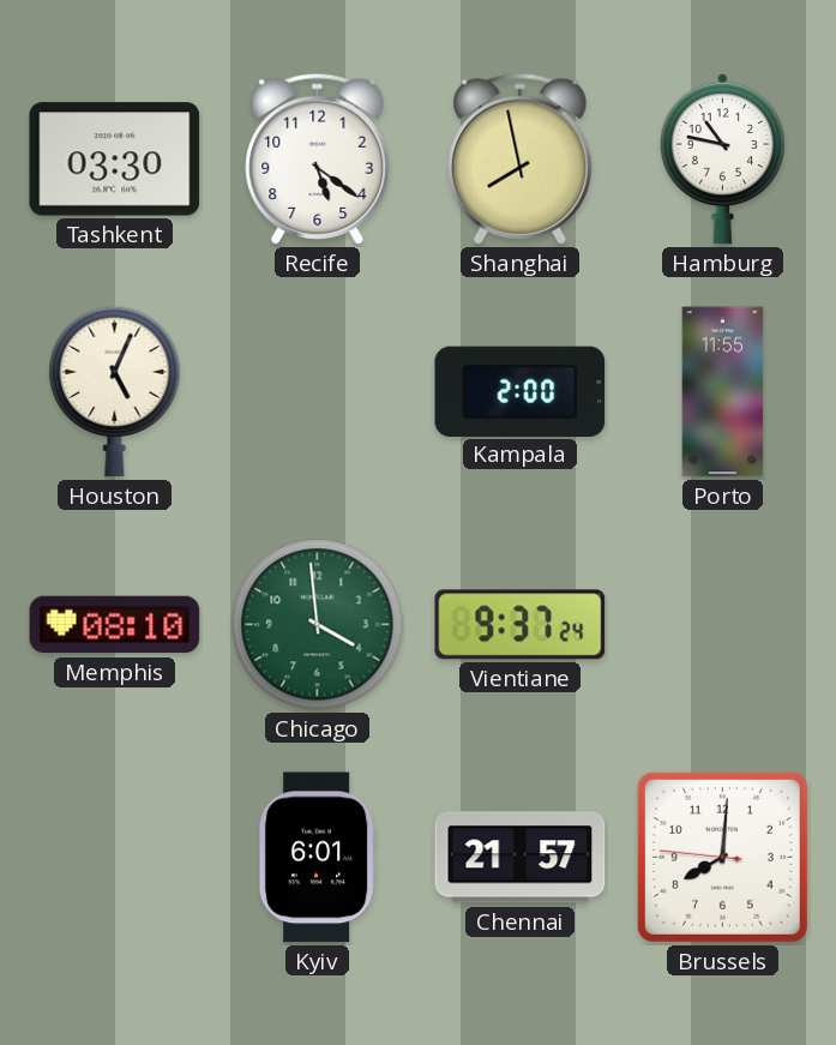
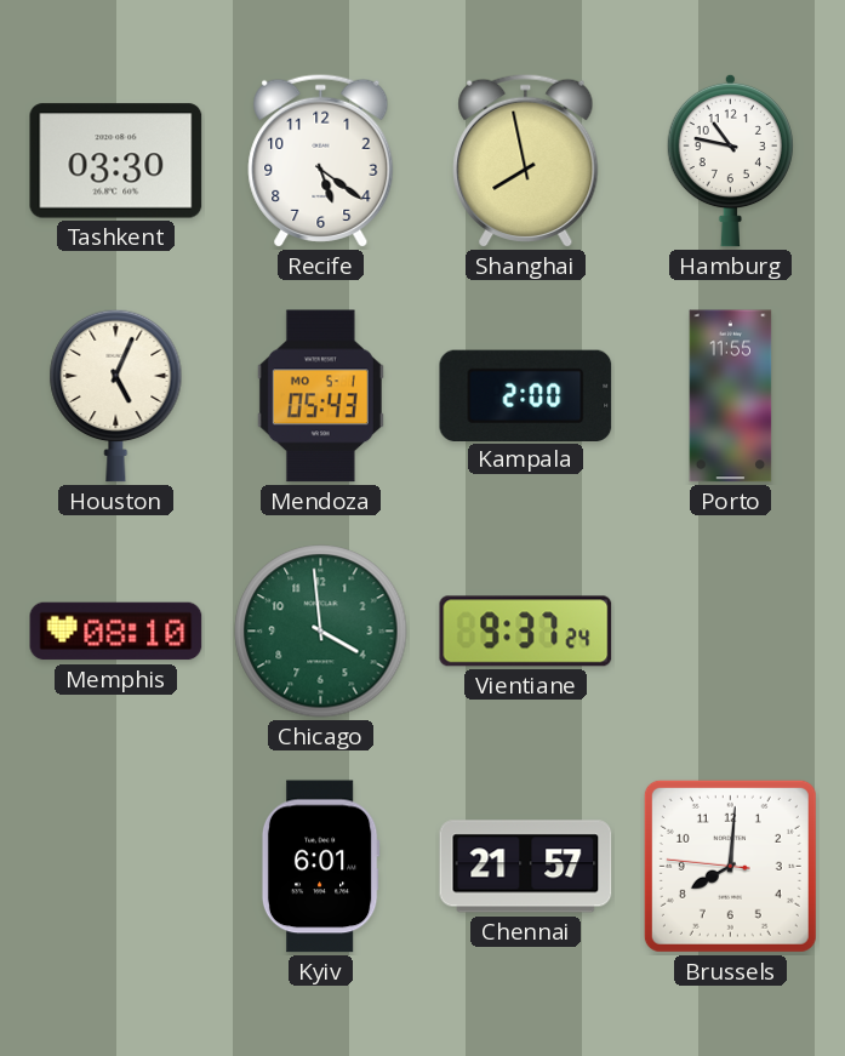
Mendoza: none -> 05:43
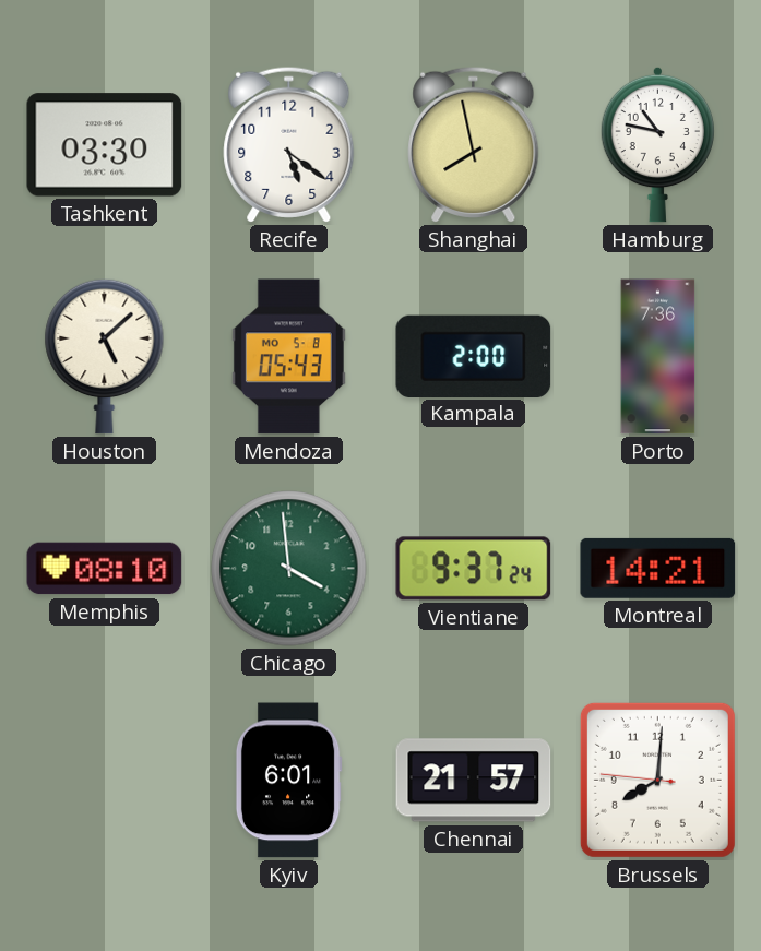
Houston: 5:04 -> 5:08
Mendoza date: MO 5-1 -> MO 5-8
Porto: 11:55 -> 7:36
Montreal: none -> 14:21
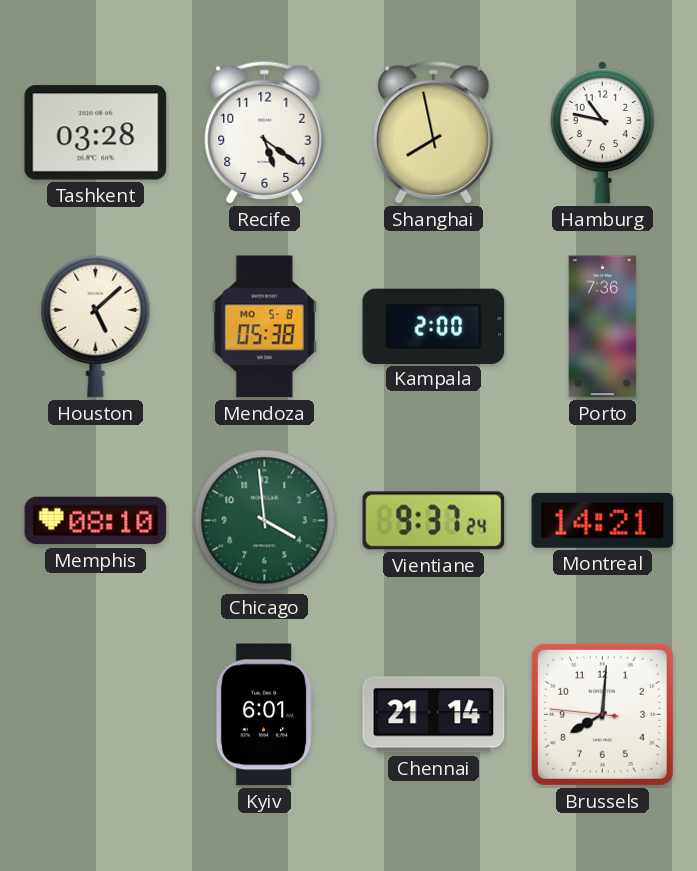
Tashkent: 03:30 -> 03:28
Mendoza: 05:43 -> 05:38
Chennai: 21:57 -> 21:14
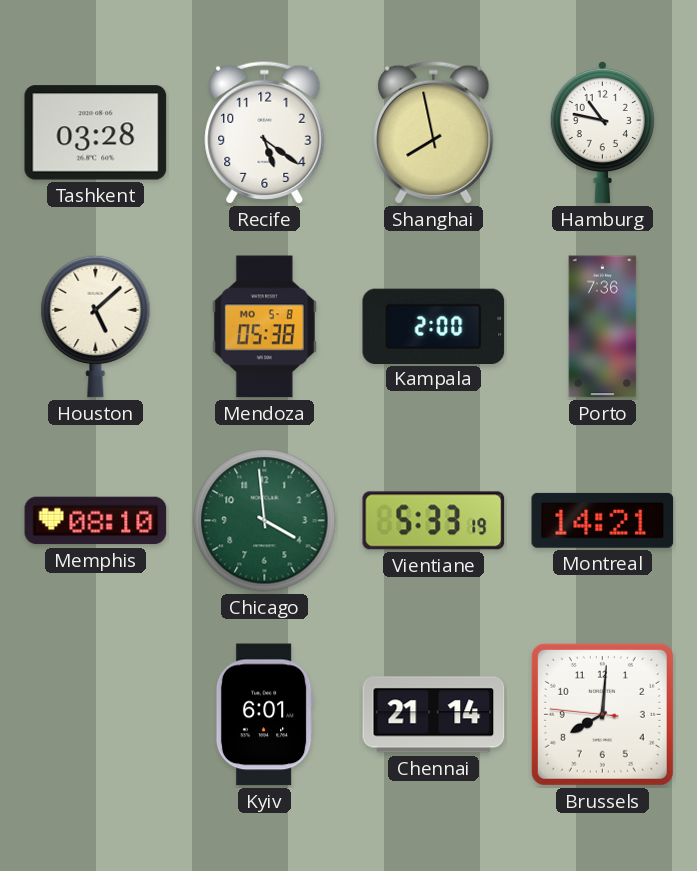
Vientiane: 9:37 -> 5:33
